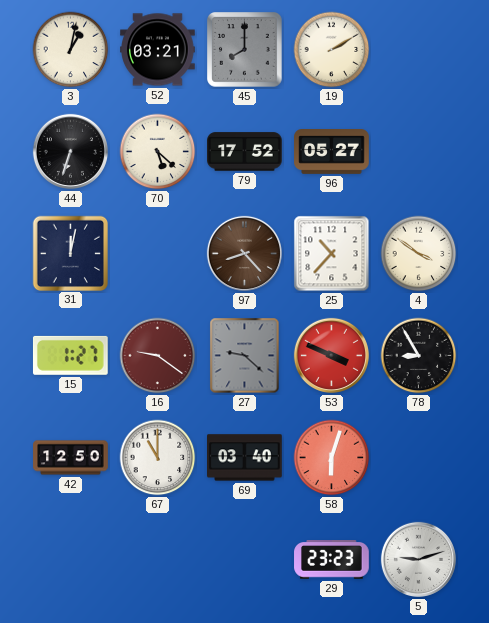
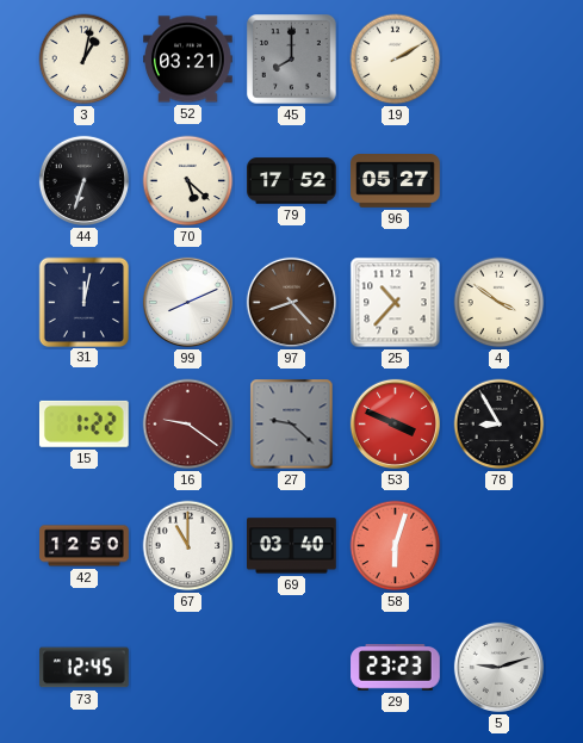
99: none -> 8:11
15: 1:27 -> 1:22
73: none -> 12:45
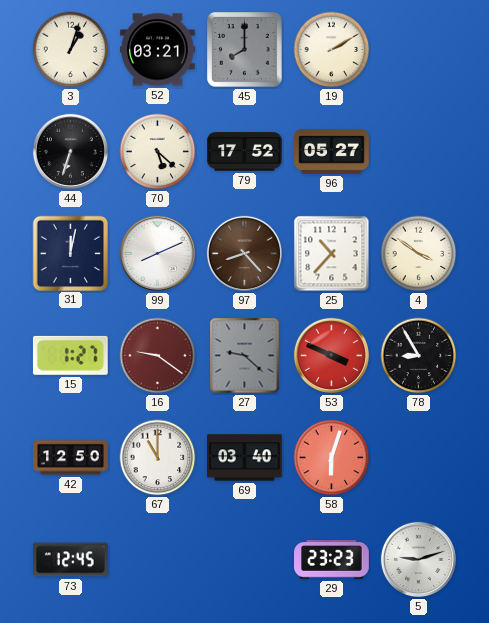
3: 1:02 -> 1:03
15: 1:22 -> 1:27
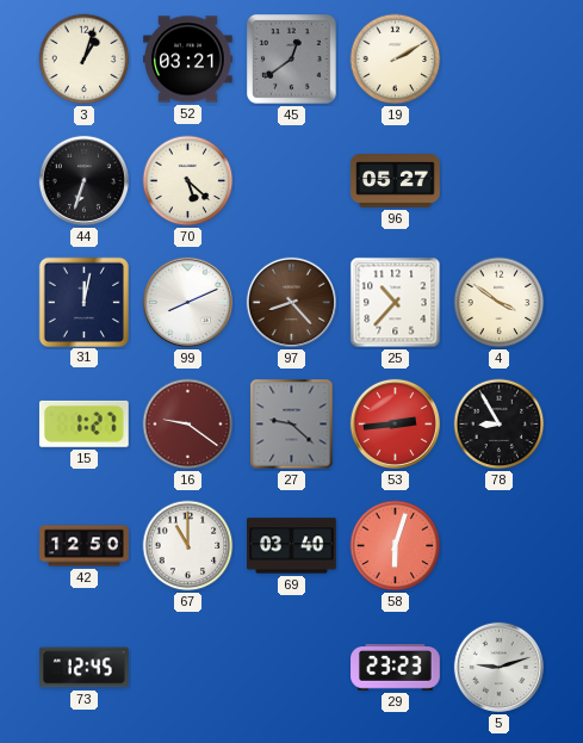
45: 8:00 -> 12:39
79: 17:52 -> none
53: 3:49 -> 2:44
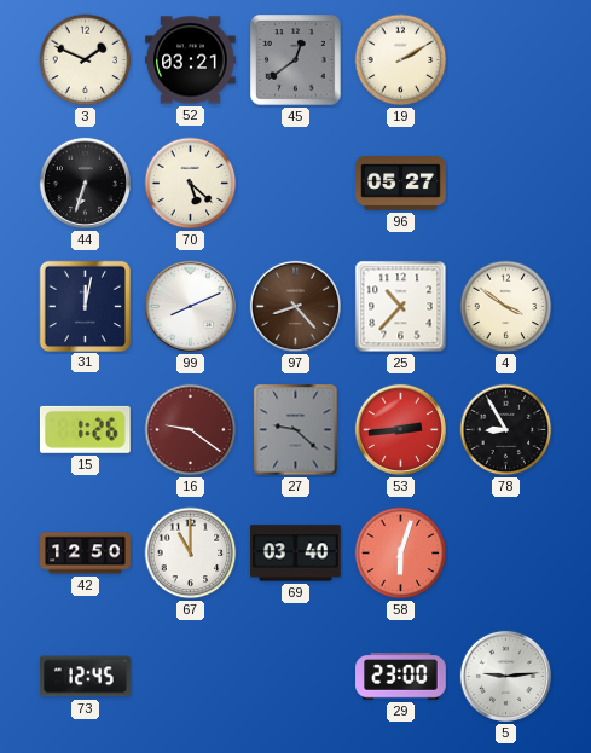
3: 1:03 -> 1:49
15: 1:27 -> 1:26
29: 23:23 -> 23:00
5: 9:12 -> 9:14
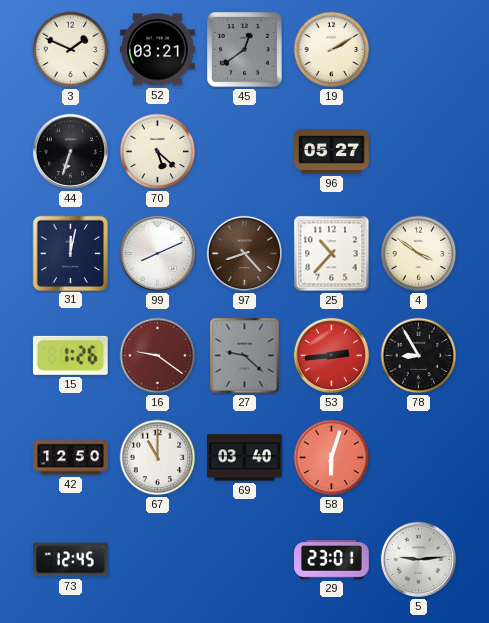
29: 23:00 -> 23:01
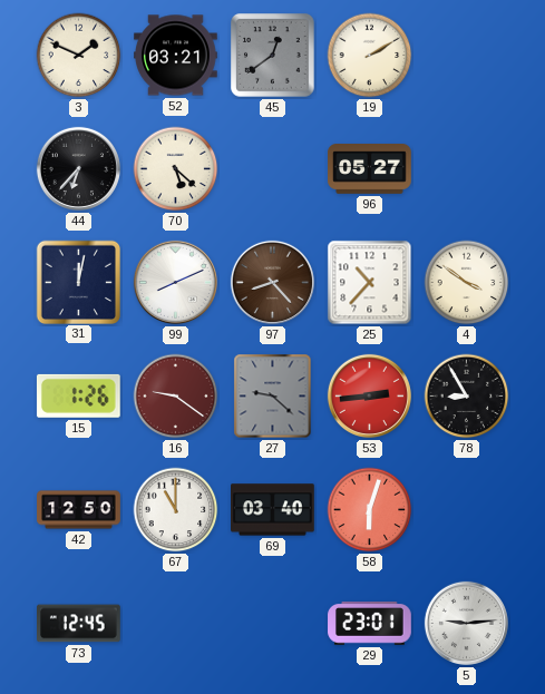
44: 6:33 -> 6:37
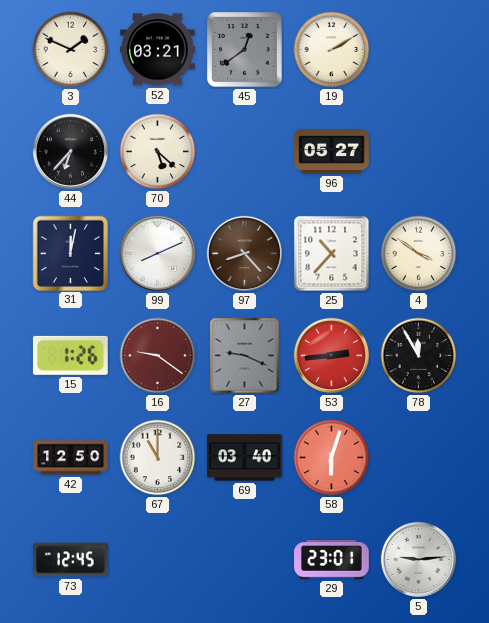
27: 9:22 -> 9:19
78: 8:55 -> 11:55
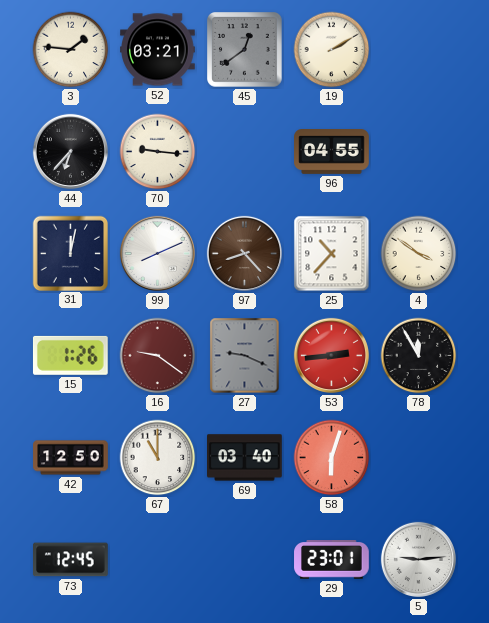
3: 1:49 -> 1:46
70: 5:22 -> 9:16
96: 05:27 -> 04:55
